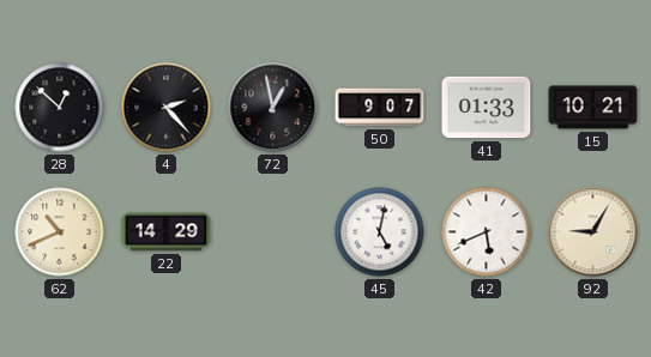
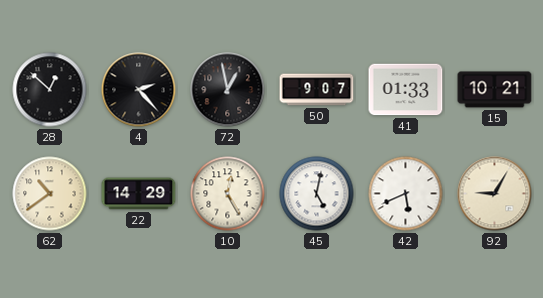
62: 10:41 -> 10:39
10: none -> 12:25
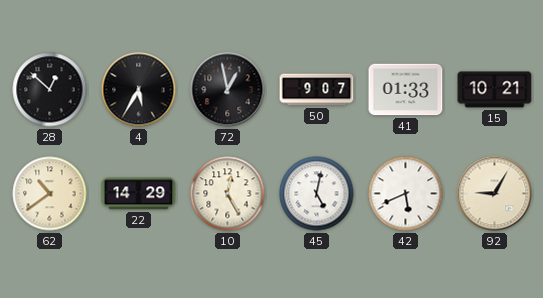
4: 2:23 -> 5:35
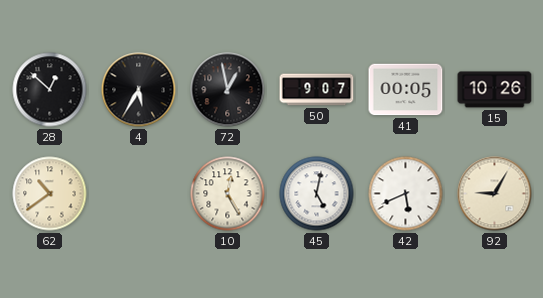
41: 01:33 -> 00:05
15: 10:21 -> 10:26
22: 14:29 -> none
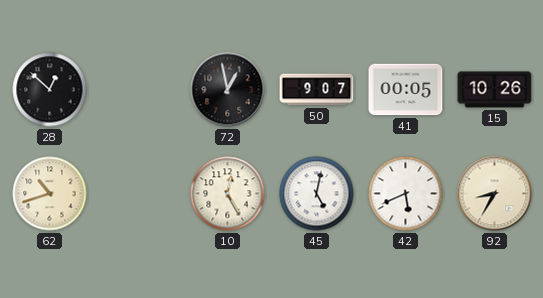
4: 5:35 -> none
62: 10:39 -> 10:42
92: 9:05 -> 8:35
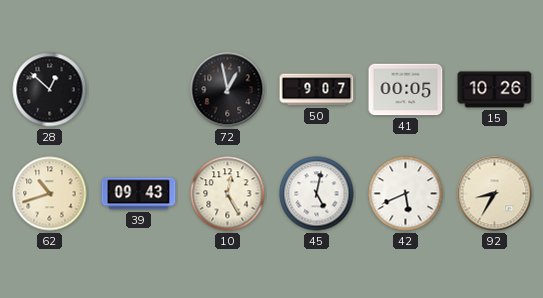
39: none -> 09:43
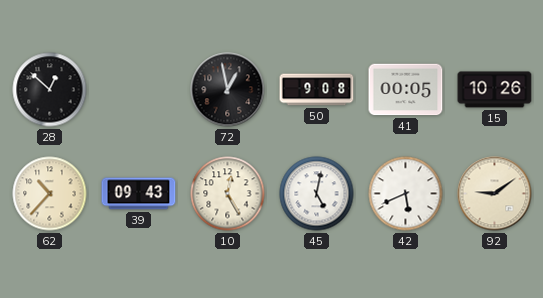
50: 9:07 -> 9:08
62: 10:42 -> 10:37
92: 8:35 -> 9:09
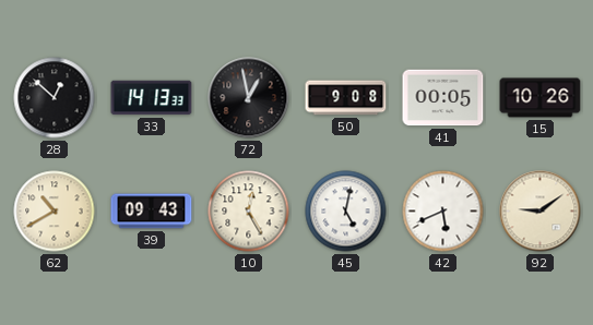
33: none -> 14:13
62: 10:37 -> 10:40
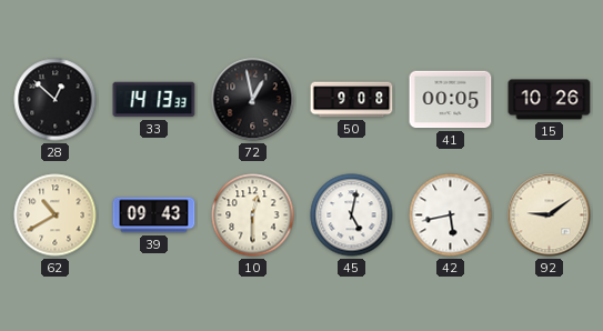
10: 12:25 -> 12:30
42: 5:41 -> 5:43
